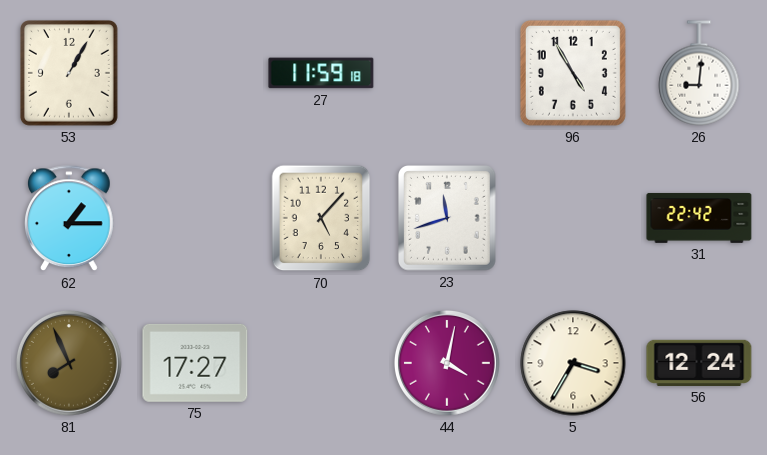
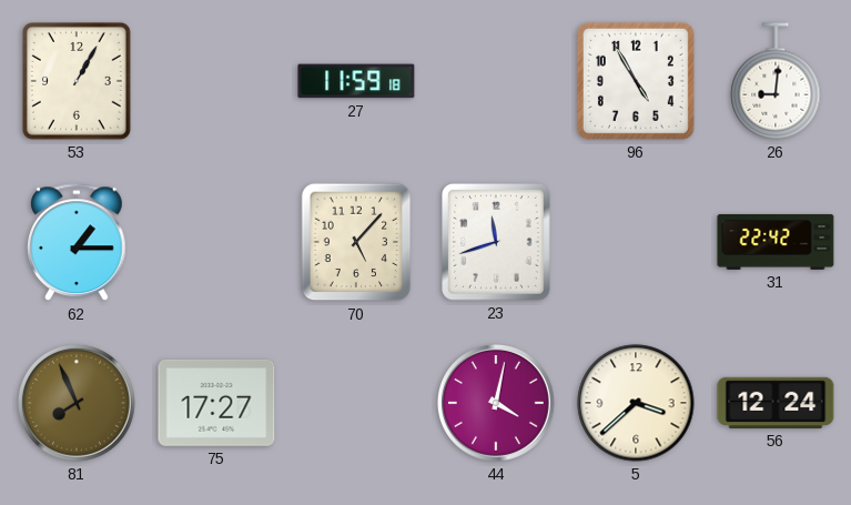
5: 3:35 -> 3:38
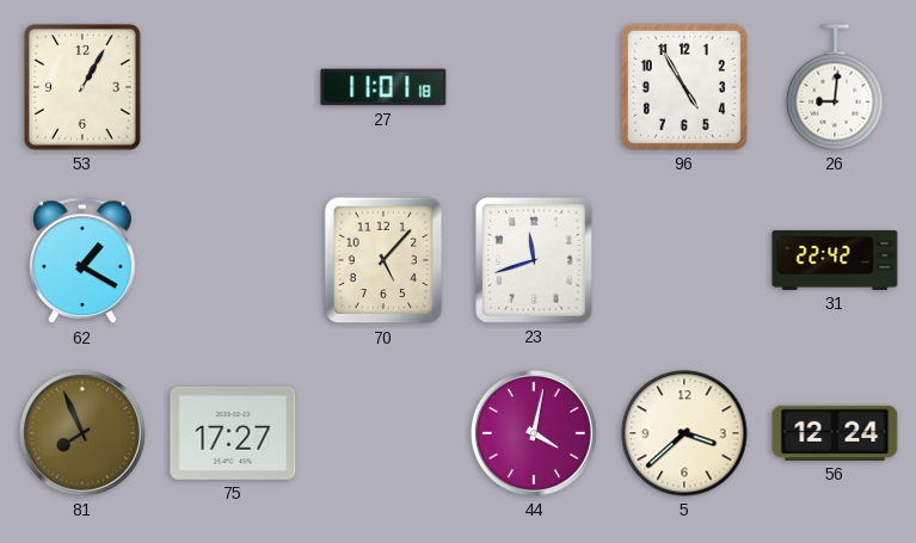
27: 11:59 -> 11:01
62: 1:15 -> 1:20
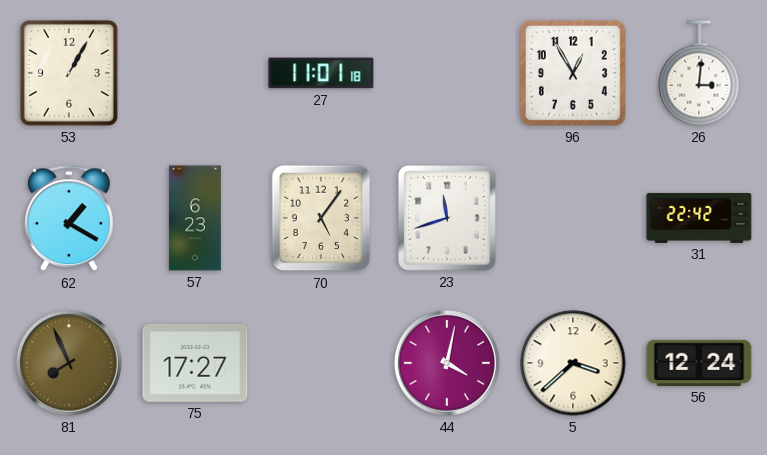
96: 4:55 -> 12:55
26: 9:01 -> 3:01
57: none -> 6:23
70: 5:07 -> 5:06
